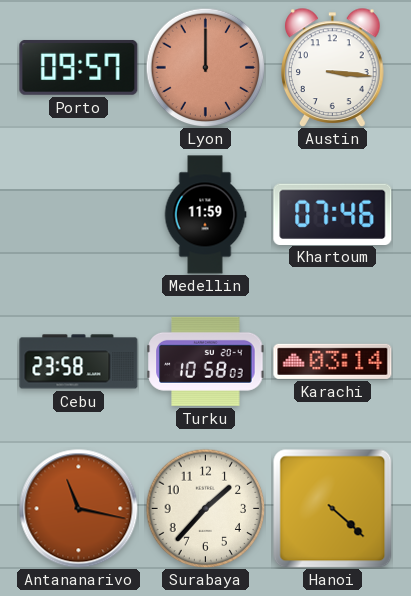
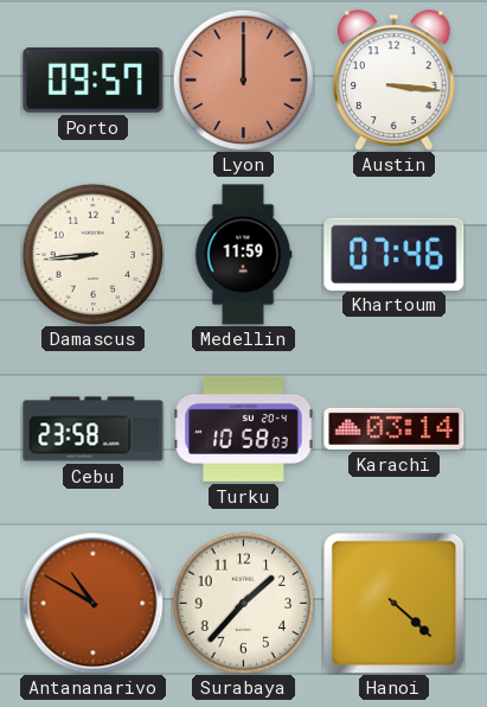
Damascus: none -> 8:44
Antananarivo: 11:17 -> 10:50
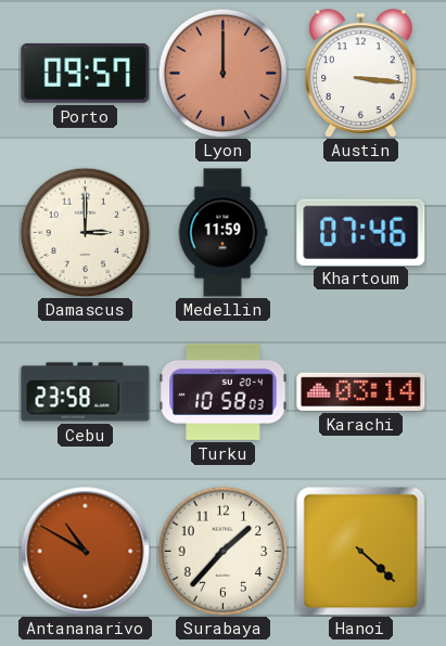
Damascus: 8:44 -> 3:00
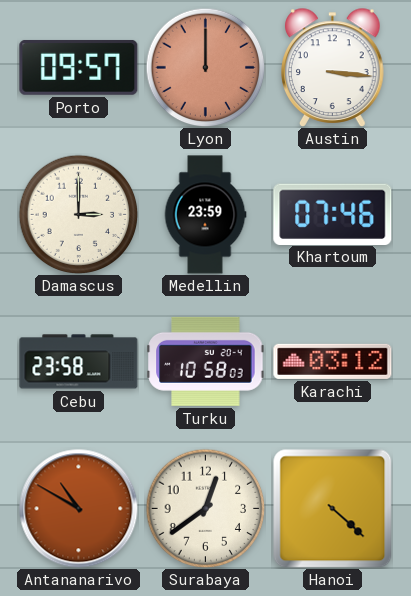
Medellin: 11:59 -> 23:59
Karachi: 03:14 -> 03:12
Surabaya: 1:37 -> 12:39
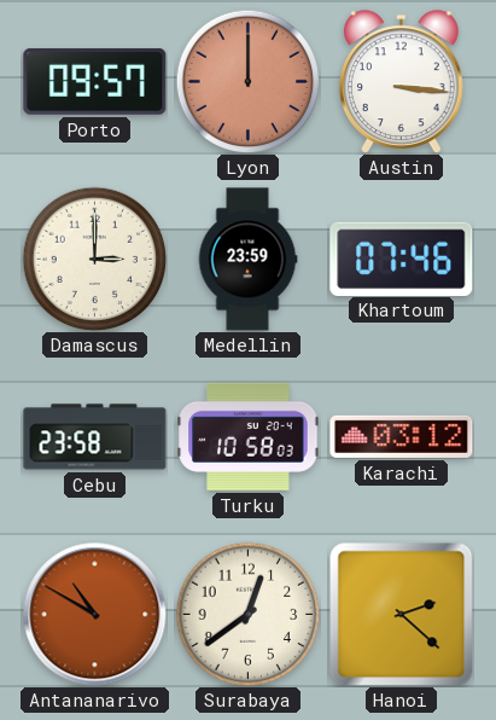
Hanoi: 4:22 -> 2:22
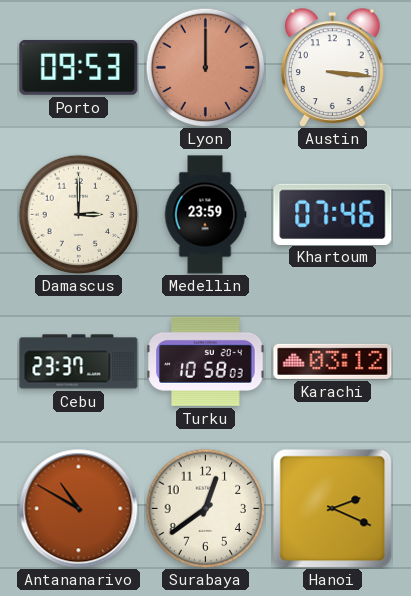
Porto: 09:57 -> 09:53
Cebu: 23:58 -> 23:37
Hanoi: 2:22 -> 2:19
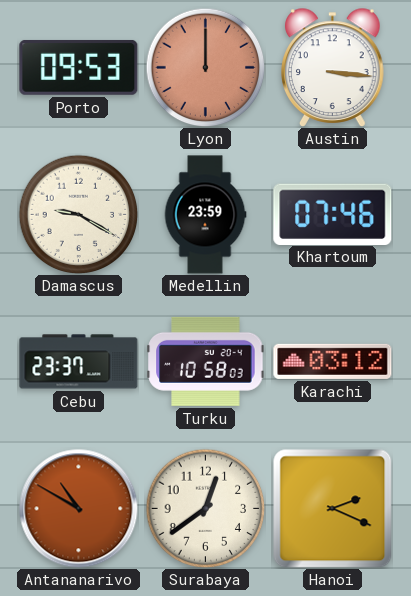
Damascus: 3:00 -> 9:20
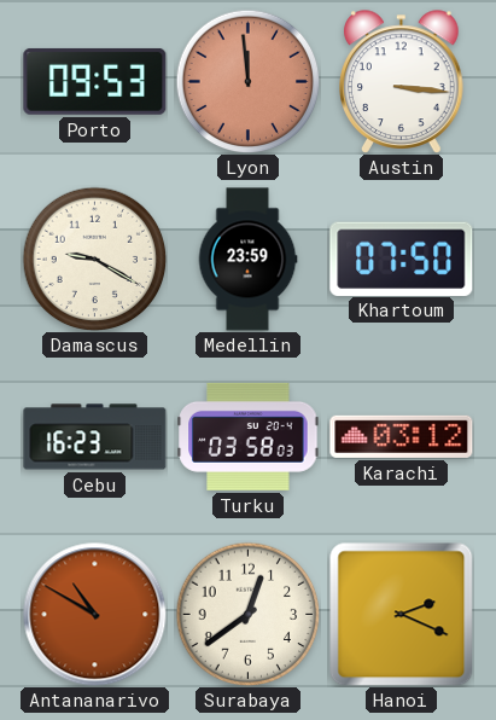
Lyon: 12:00 -> 11:59
Khartoum: 07:46 -> 07:50
Cebu: 23:37 -> 16:23
Turku: 10:58 -> 03:58
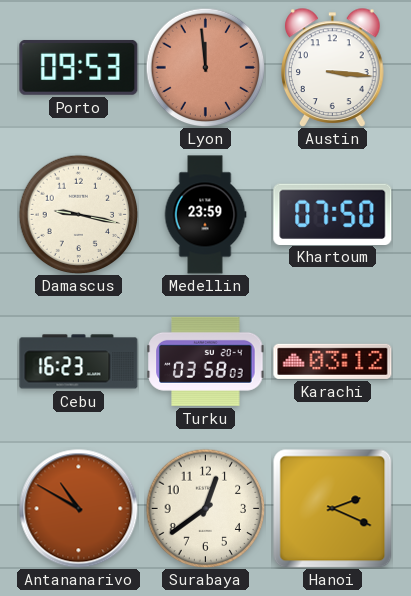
Damascus: 9:20 -> 9:17
